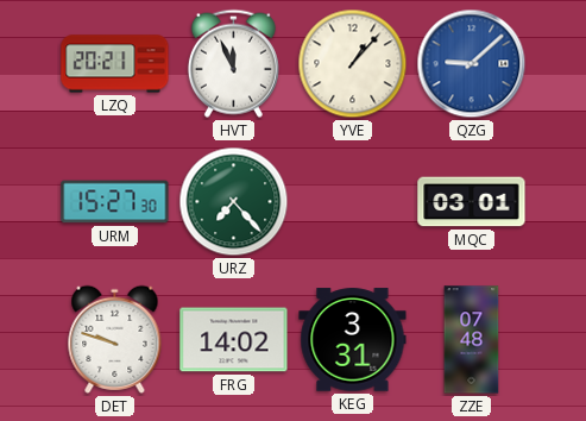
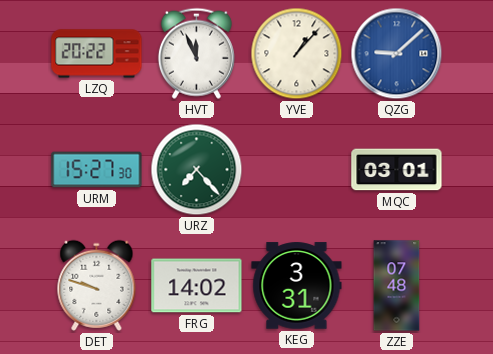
LZQ: 20:21 -> 20:22
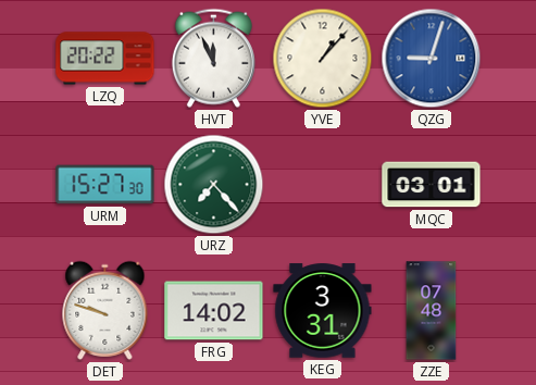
QZG: 9:08 -> 9:03
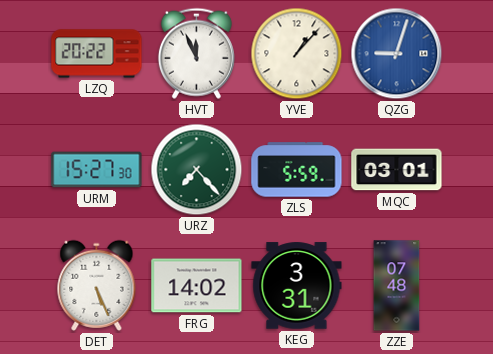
ZLS: none -> 5:59
DET: 9:48 -> 5:26
